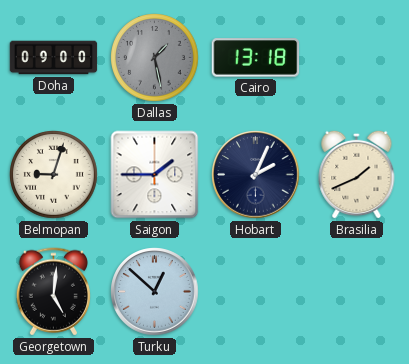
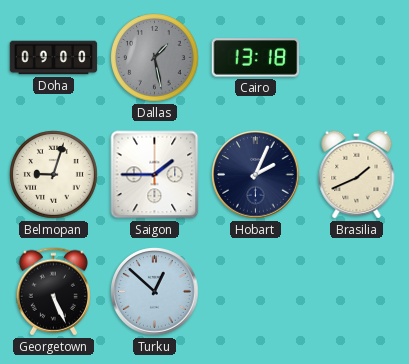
Georgetown: 5:01 -> 5:26
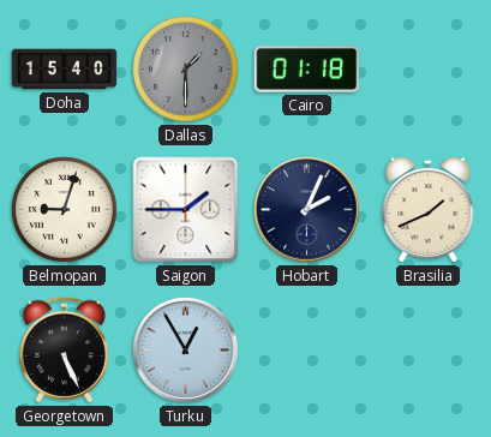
Doha: 09:00 -> 15:40
Dallas: 1:28 -> 1:30
Cairo: 13:18 -> 01:18
Turku: 12:52 -> 12:55
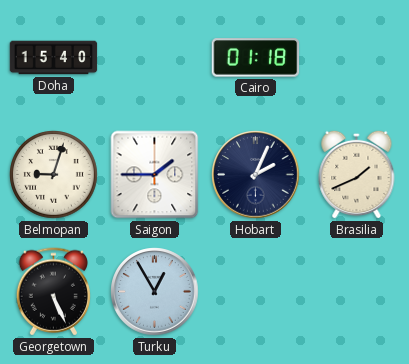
Dallas: 1:30 -> none
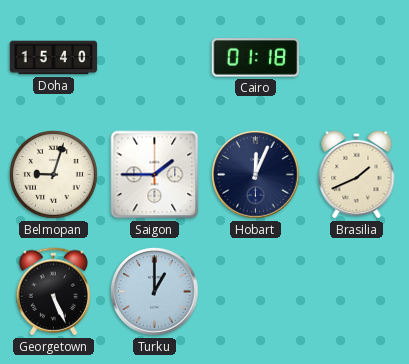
Hobart: 2:04 -> 12:04
Turku: 12:55 -> 1:00
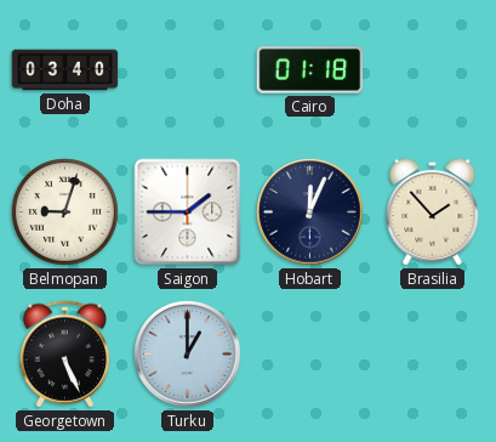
Doha: 15:40 -> 03:40
Brasilia: 1:41 -> 1:53
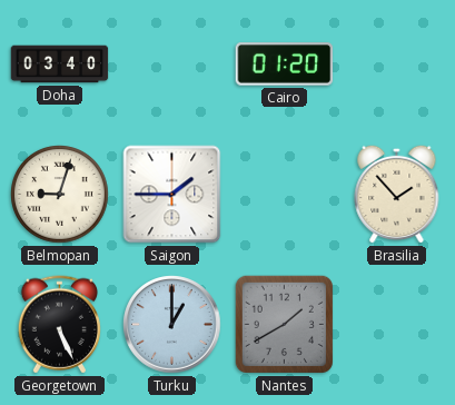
Cairo: 01:18 -> 01:20
Hobart: 12:04 -> none
Nantes: none -> 1:40
